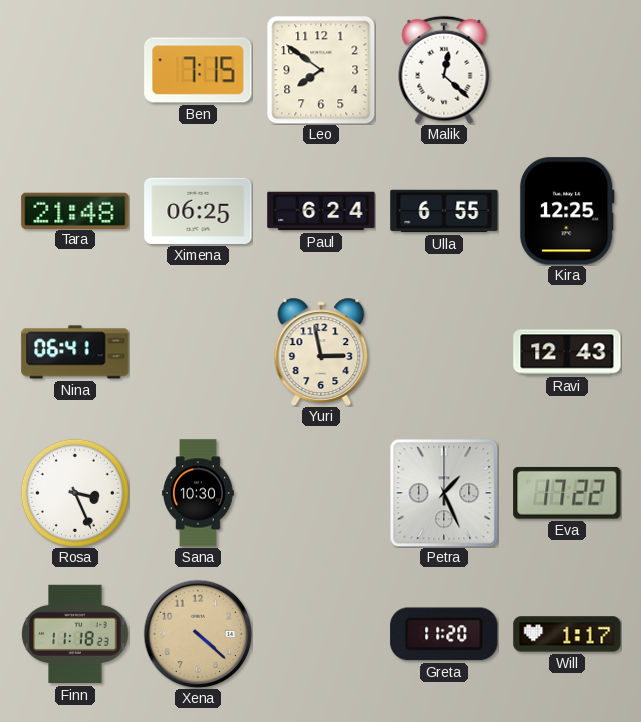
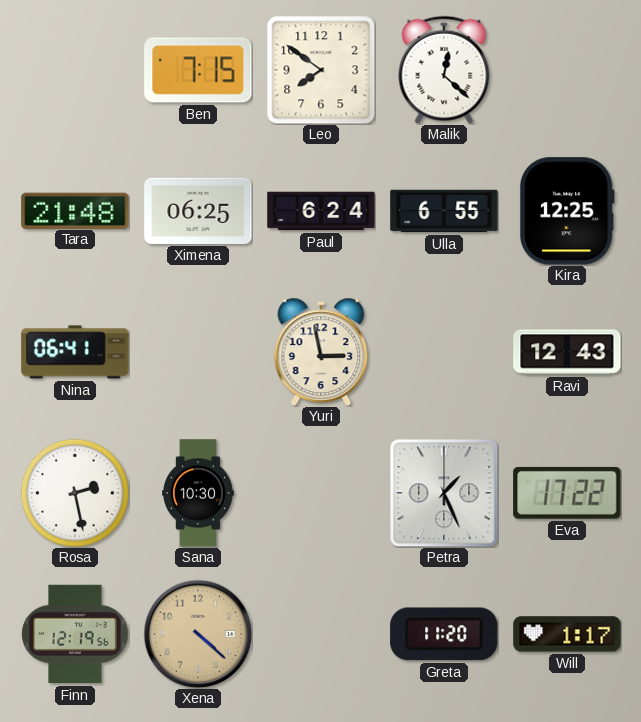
Rosa: 3:26 -> 2:28
Finn: 11:18 -> 12:19
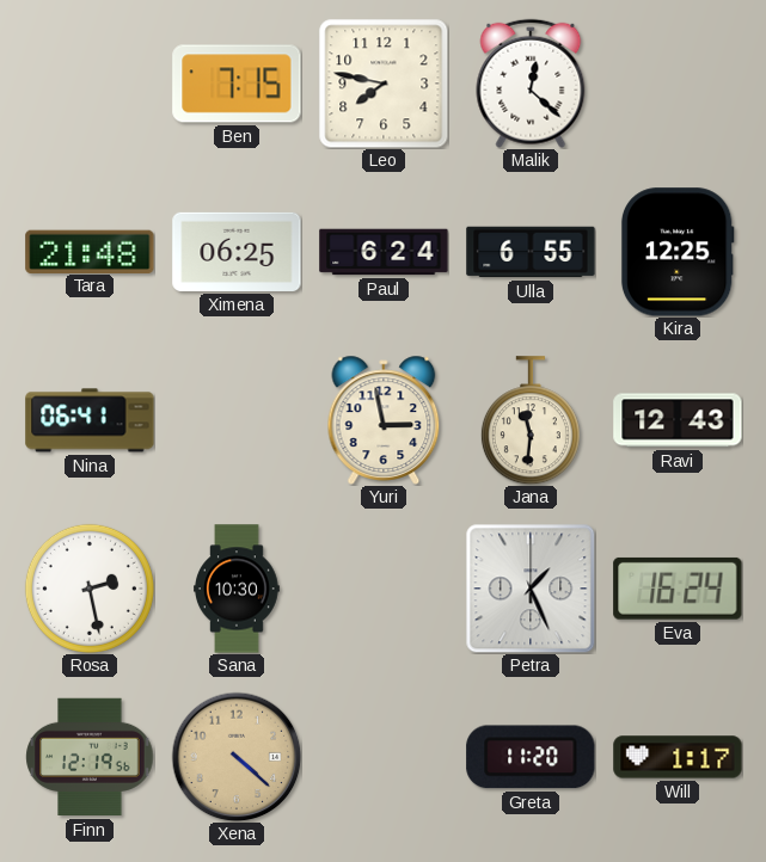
Leo: 7:51 -> 7:47
Jana: none -> 11:31
Eva: 17:22 -> 16:24
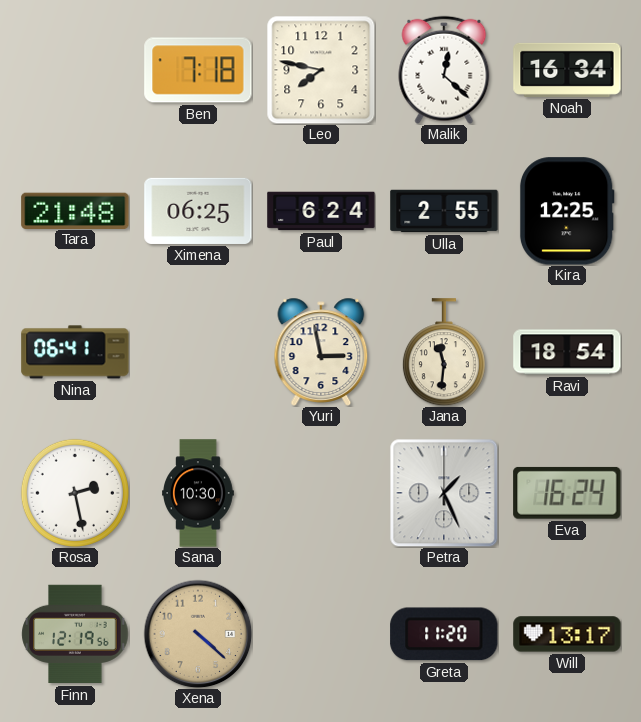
Ben: 7:15 -> 7:18
Noah: none -> 16:34
Ulla: 6:55 -> 2:55
Ravi: 12:43 -> 18:54
Will: 1:17 -> 13:17
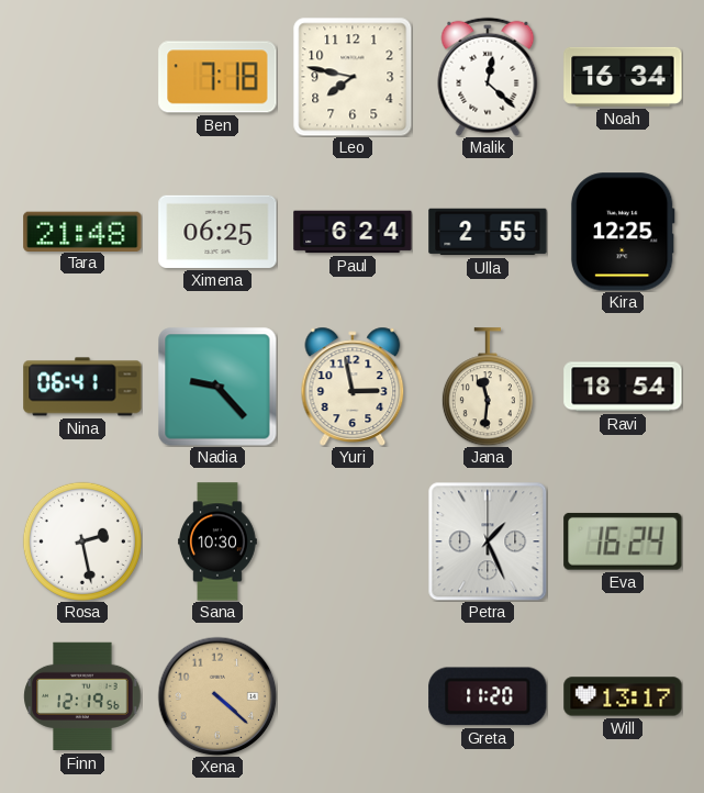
Nadia: none -> 9:23
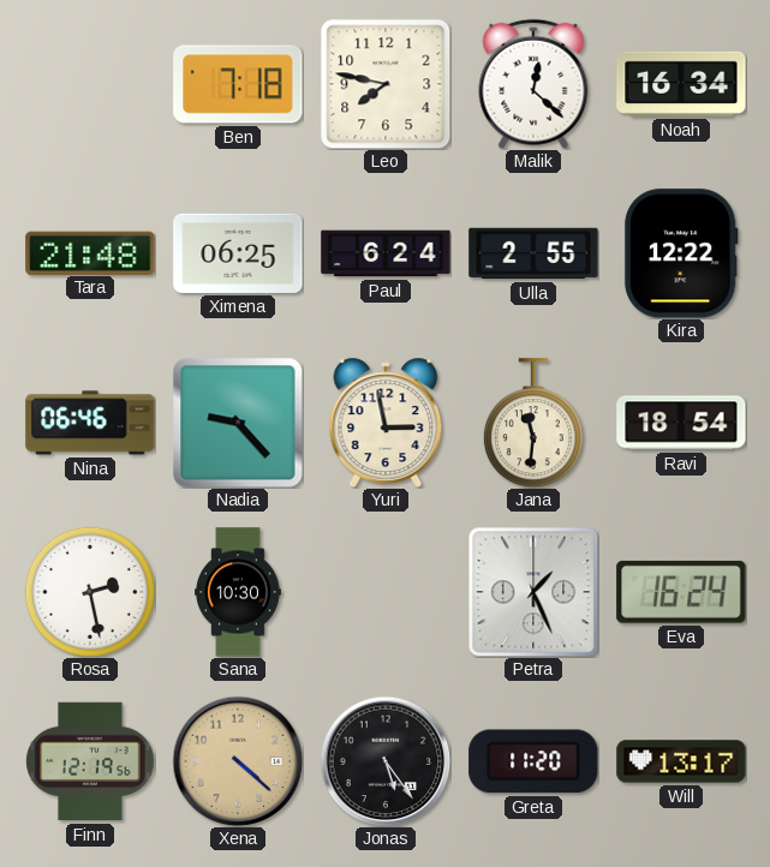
Kira: 12:25 -> 12:22
Nina: 06:41 -> 06:46
Jonas: none -> 5:24
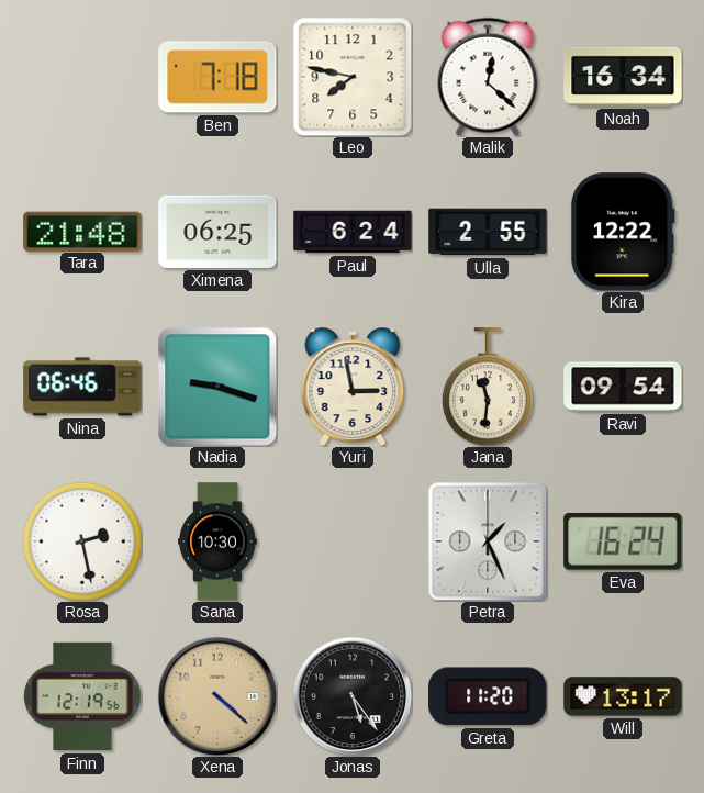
Nadia: 9:23 -> 9:18
Ravi: 18:54 -> 09:54
